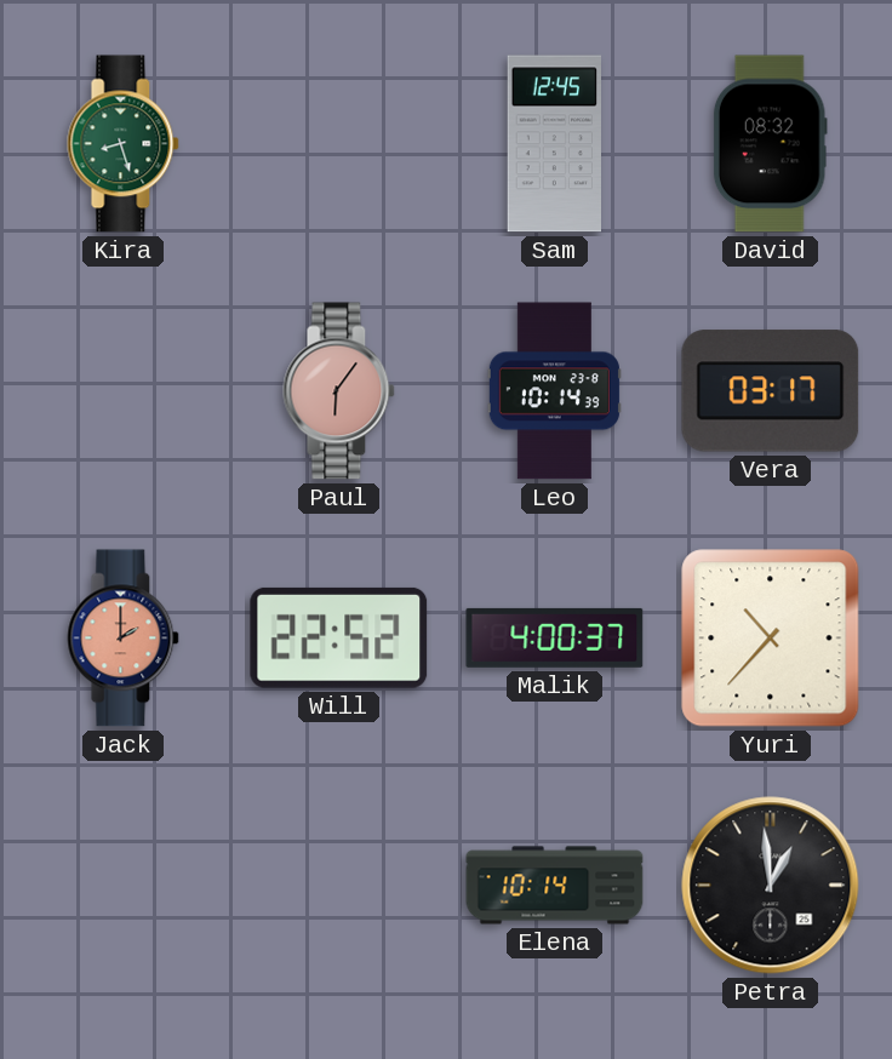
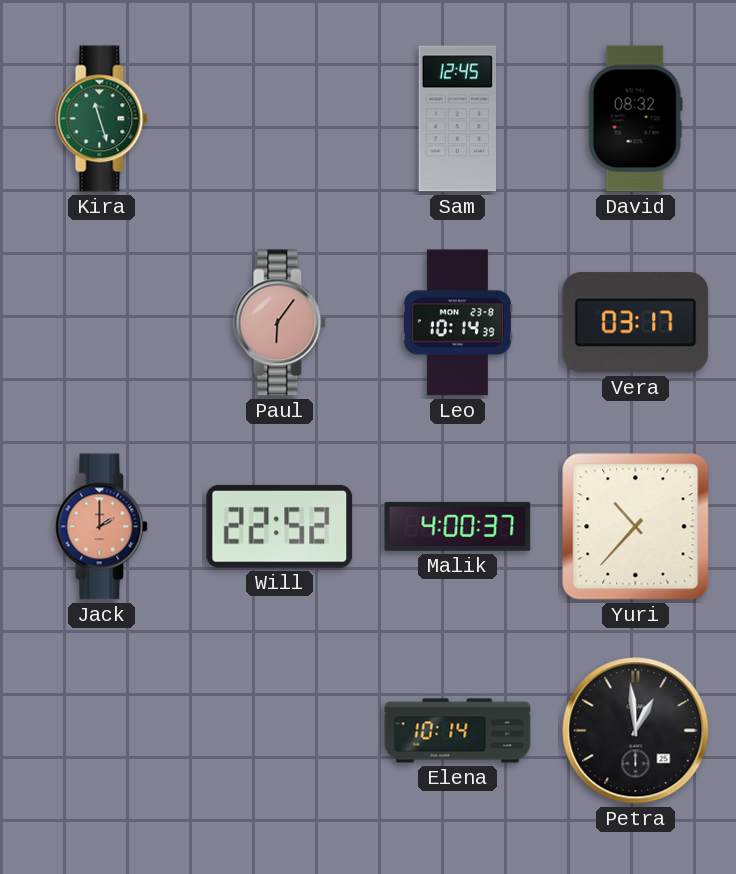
Kira: 8:27 -> 11:27
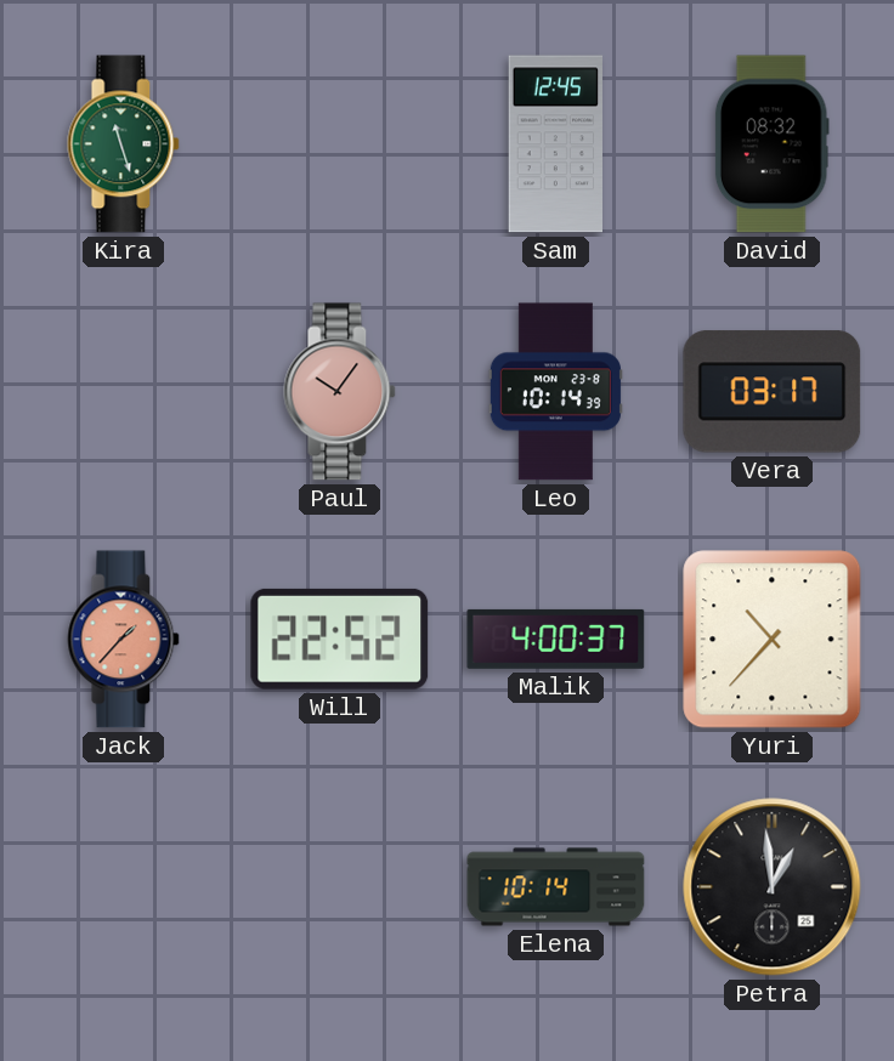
Paul: 6:06 -> 10:06
Jack: 2:00 -> 1:37
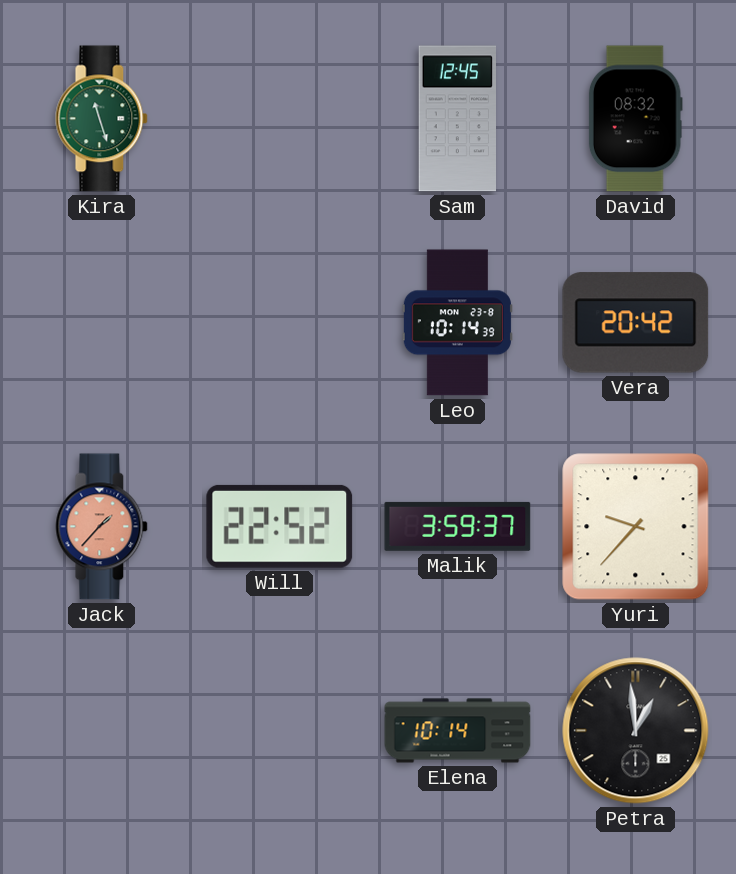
Paul: 10:06 -> none
Vera: 03:17 -> 20:42
Malik: 4:00 -> 3:59
Yuri: 10:37 -> 9:37
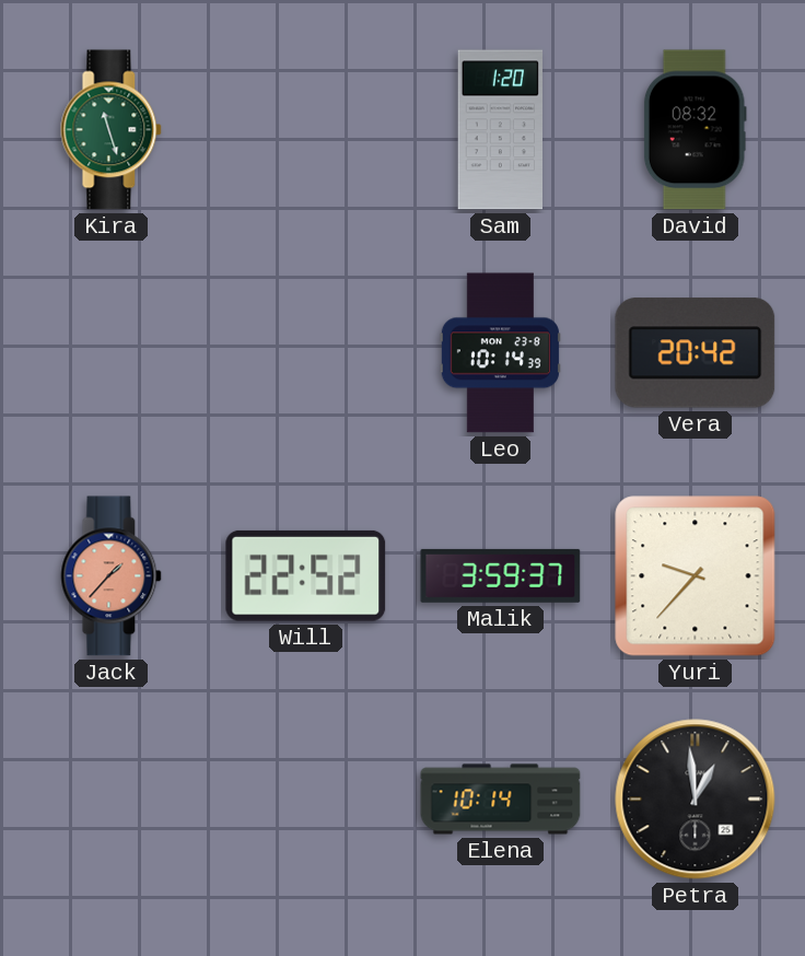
Sam: 12:45 -> 1:20
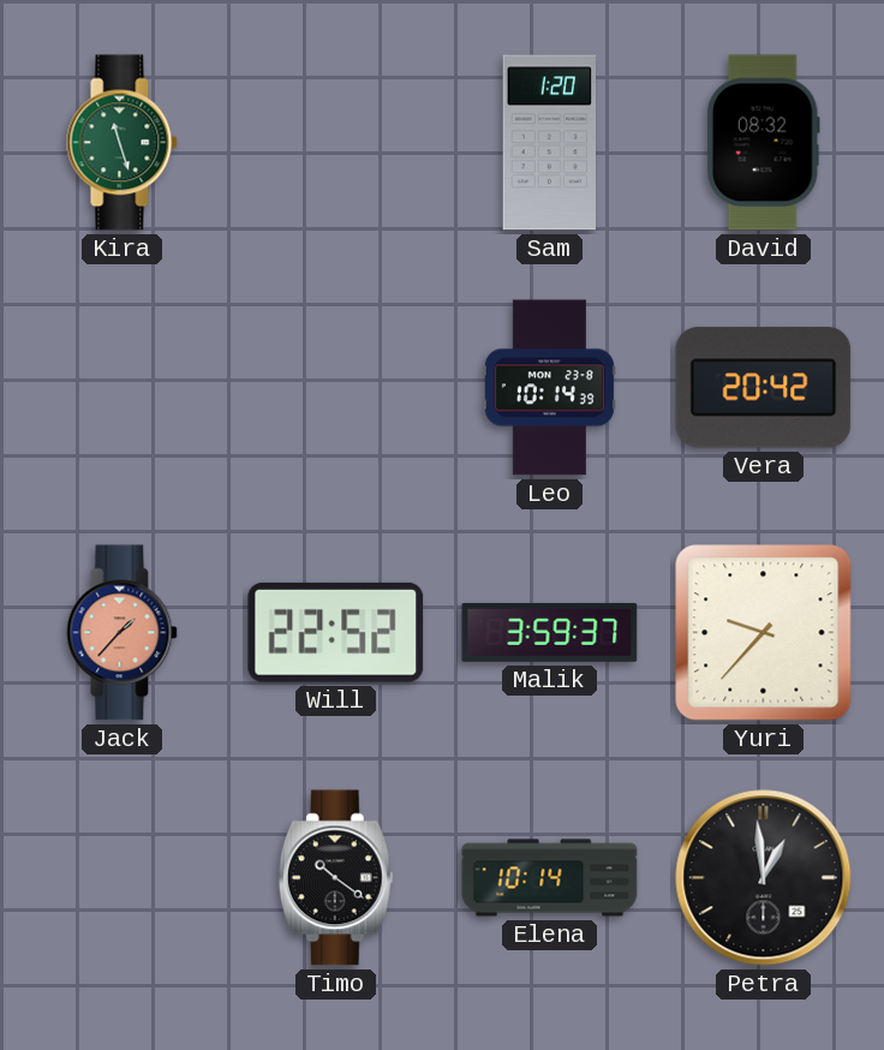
Timo: none -> 10:21
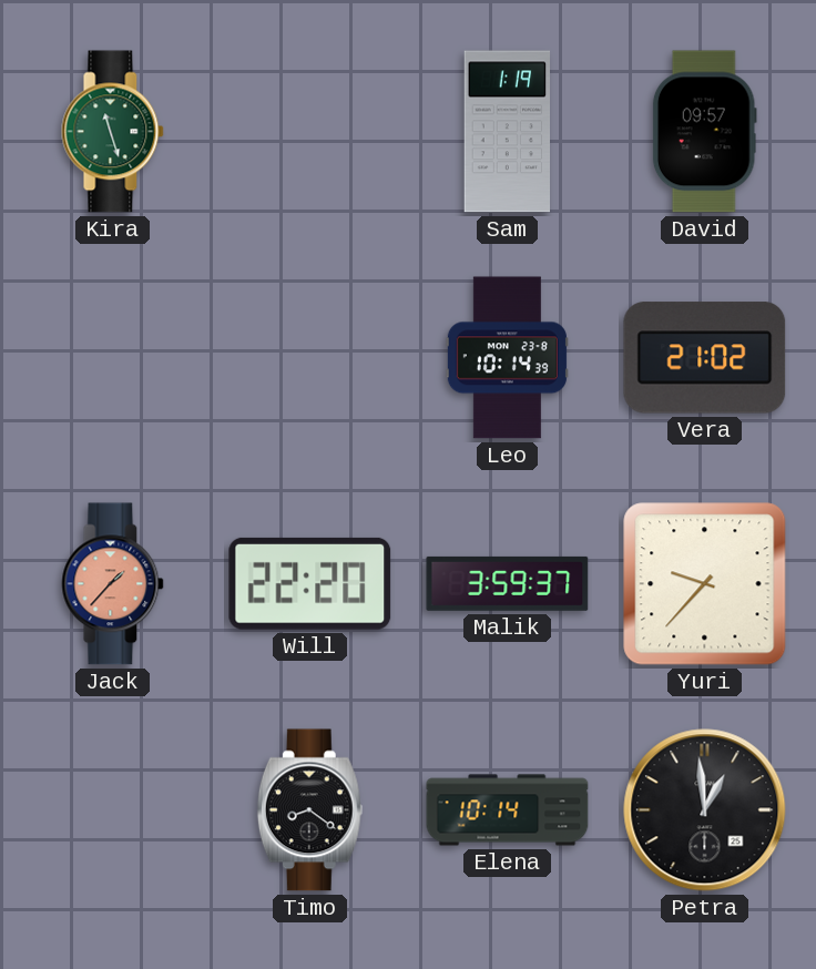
Sam: 1:20 -> 1:19
David: 08:32 -> 09:57
Vera: 20:42 -> 21:02
Will: 22:52 -> 22:20
Timo: 10:21 -> 8:21
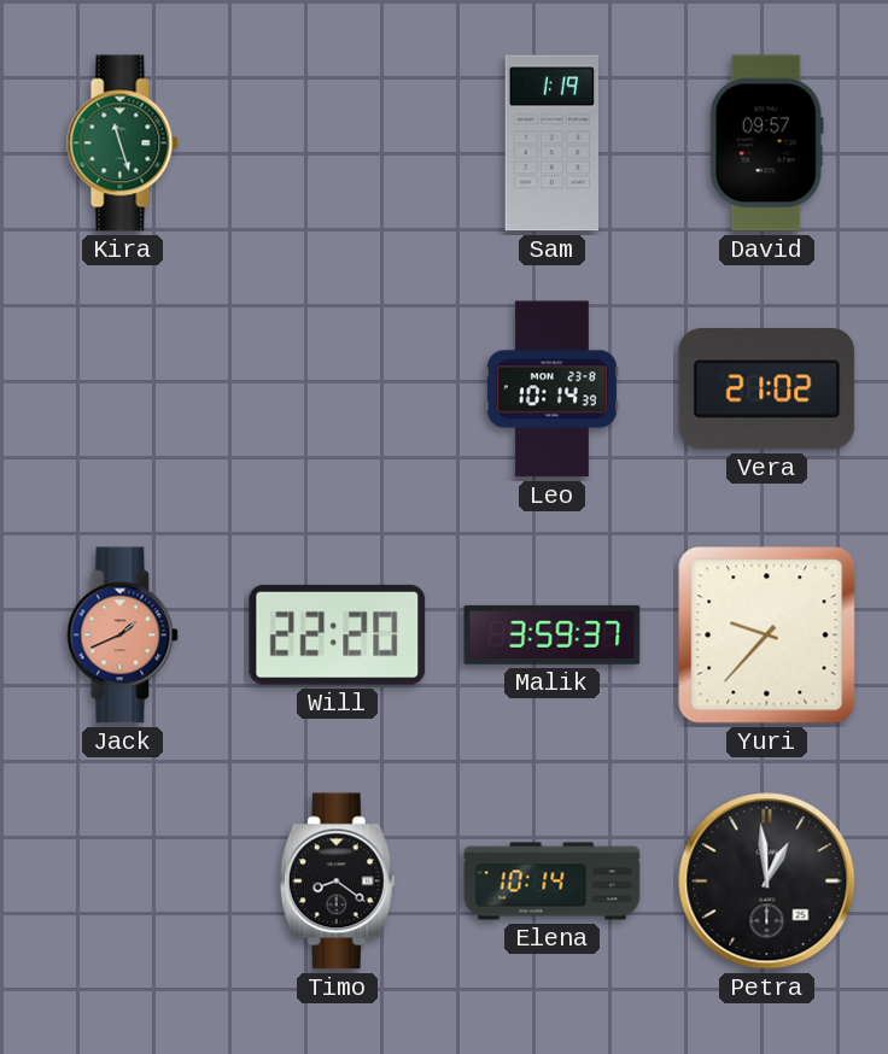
Jack: 1:37 -> 1:41
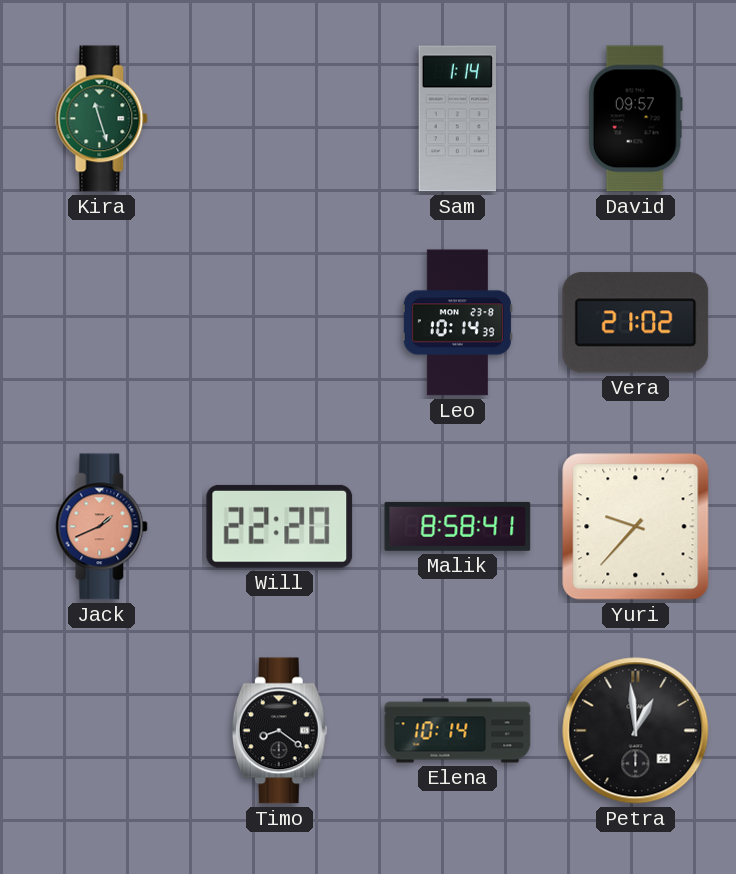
Sam: 1:19 -> 1:14
Malik: 3:59 -> 8:58
